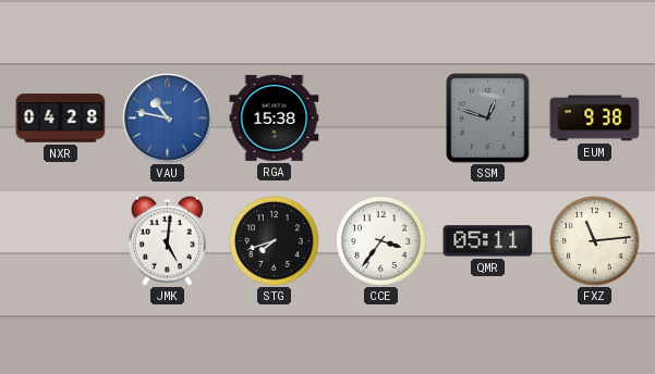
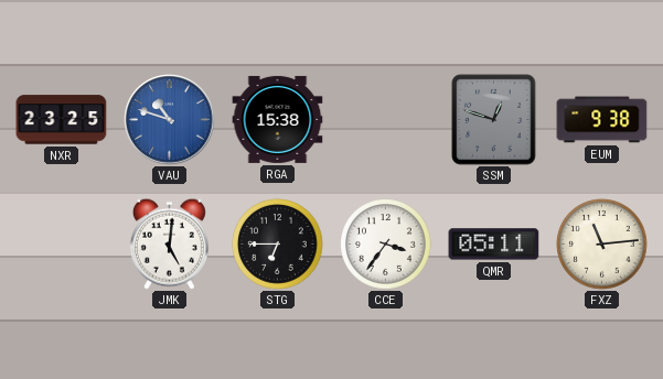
NXR: 04:28 -> 23:25
VAU: 10:47 -> 10:48
STG: 7:42 -> 6:45
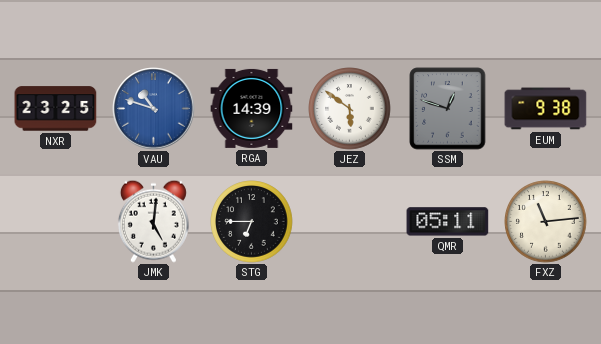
RGA: 15:38 -> 14:39
JEZ: none -> 5:51
CCE: 3:36 -> none
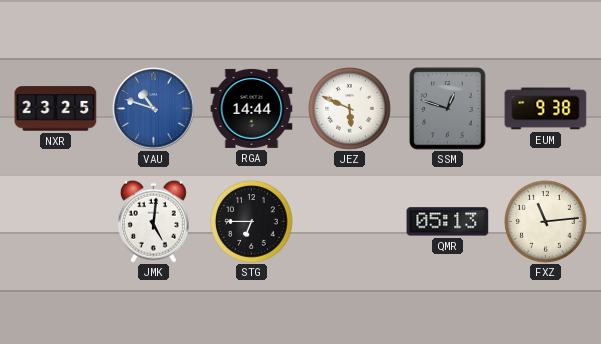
RGA: 14:39 -> 14:44
JEZ: 5:51 -> 5:49
QMR: 05:11 -> 05:13
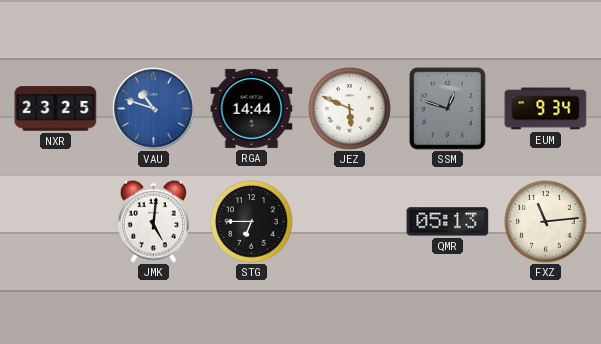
EUM: 9:38 -> 9:34
